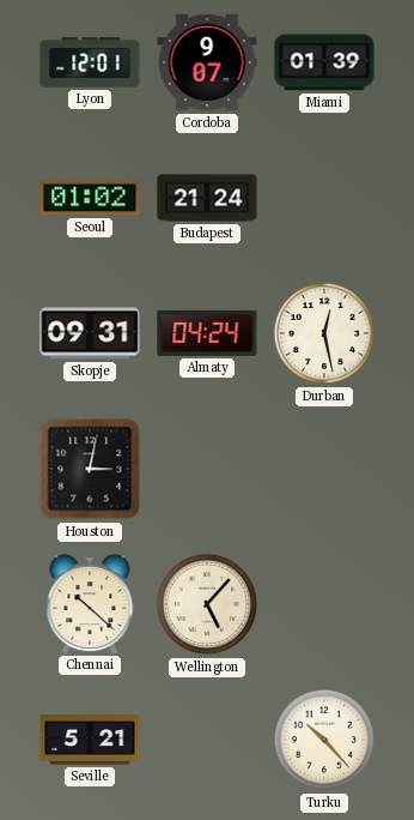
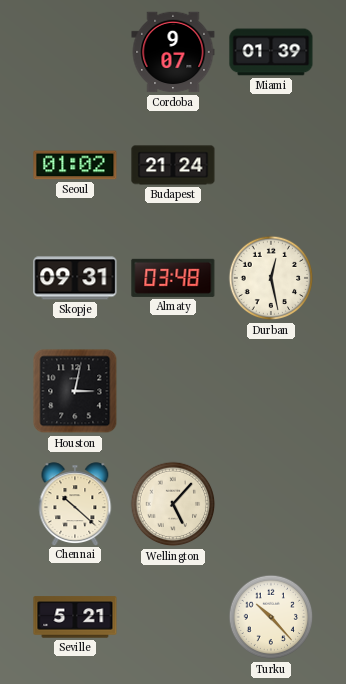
Lyon: 12:01 -> none
Almaty: 04:24 -> 03:48
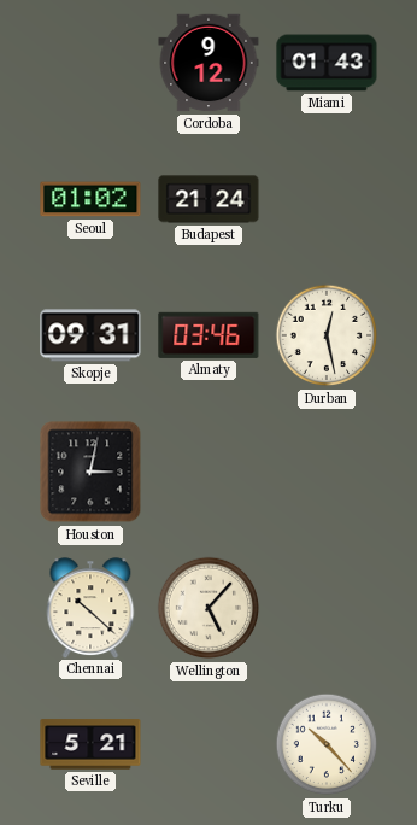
Cordoba: 9:07 -> 9:12
Miami: 01:39 -> 01:43
Almaty: 03:48 -> 03:46
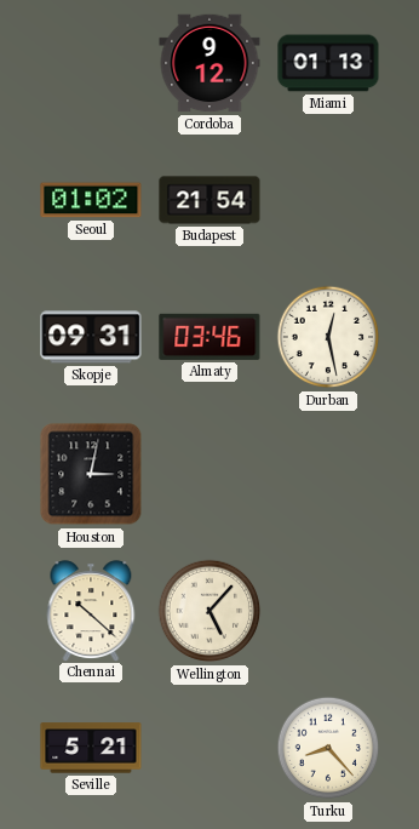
Miami: 01:43 -> 01:13
Budapest: 21:24 -> 21:54
Turku: 10:23 -> 8:23
